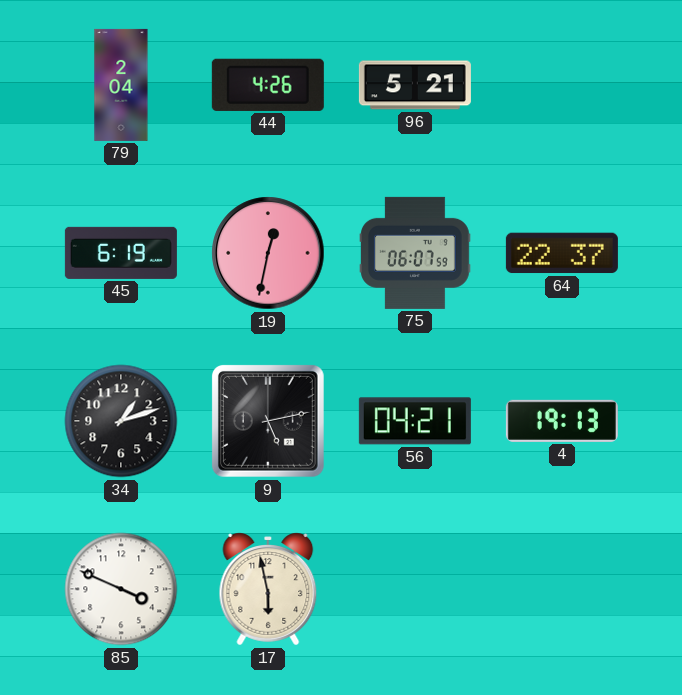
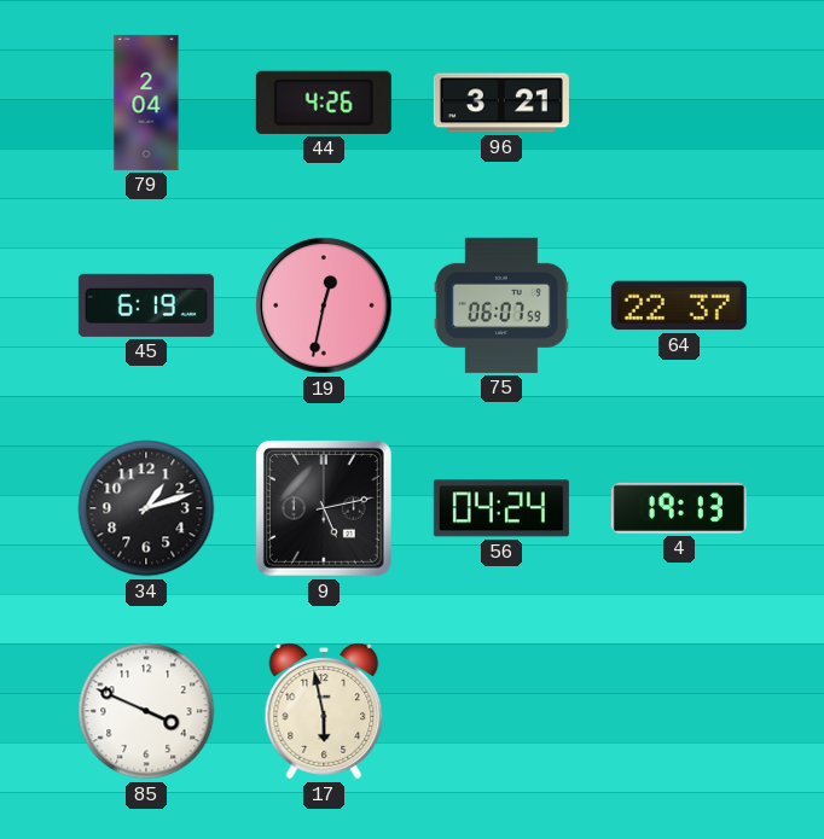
96: 5:21 -> 3:21
56: 04:21 -> 04:24
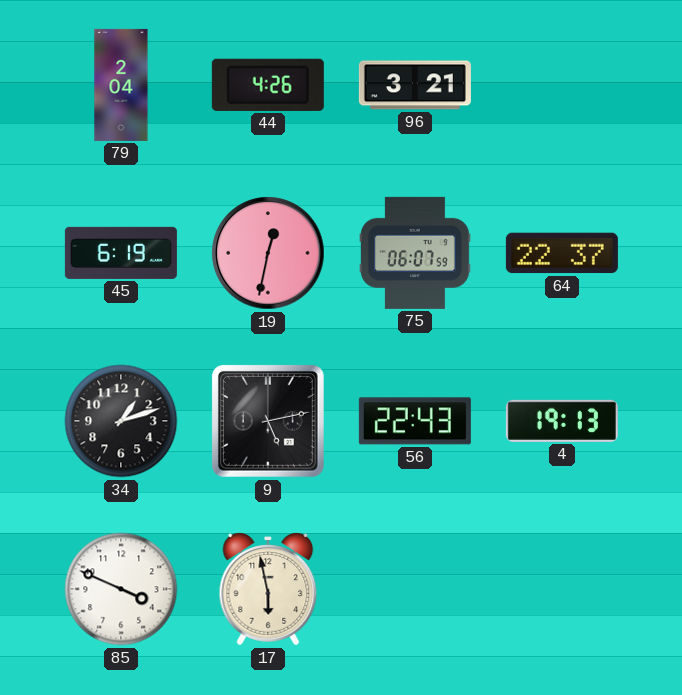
56: 04:24 -> 22:43
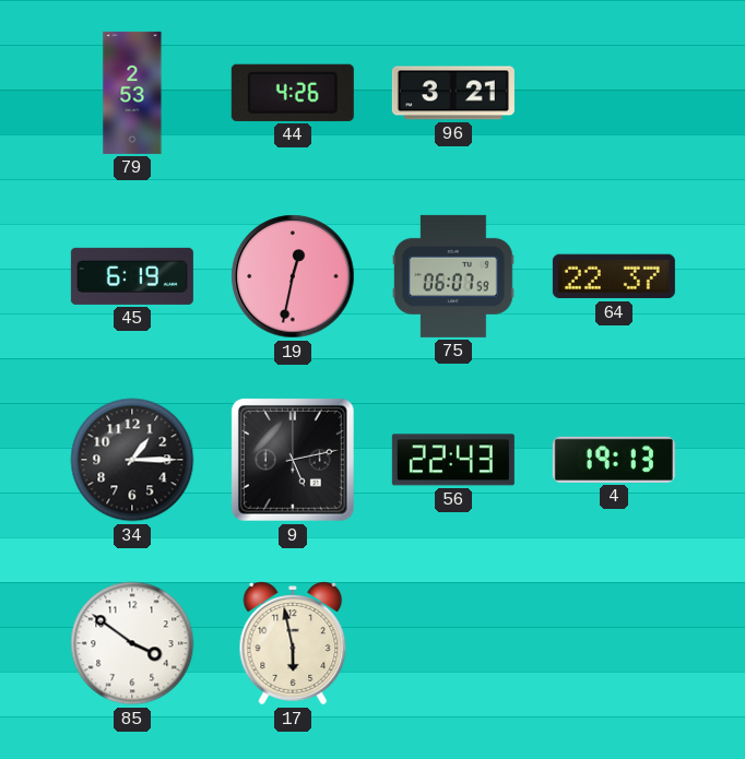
79: 2:04 -> 2:53
34: 1:12 -> 1:15
85: 3:49 -> 3:51
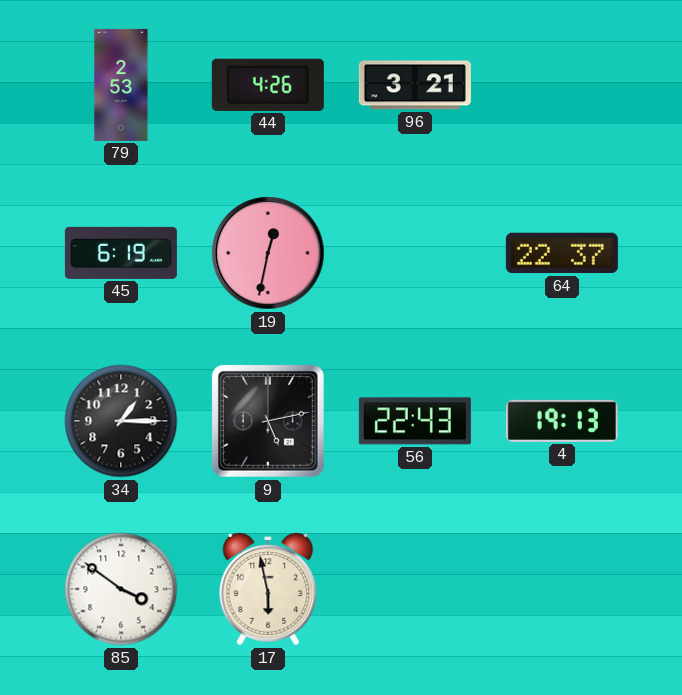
75: 06:07 -> none
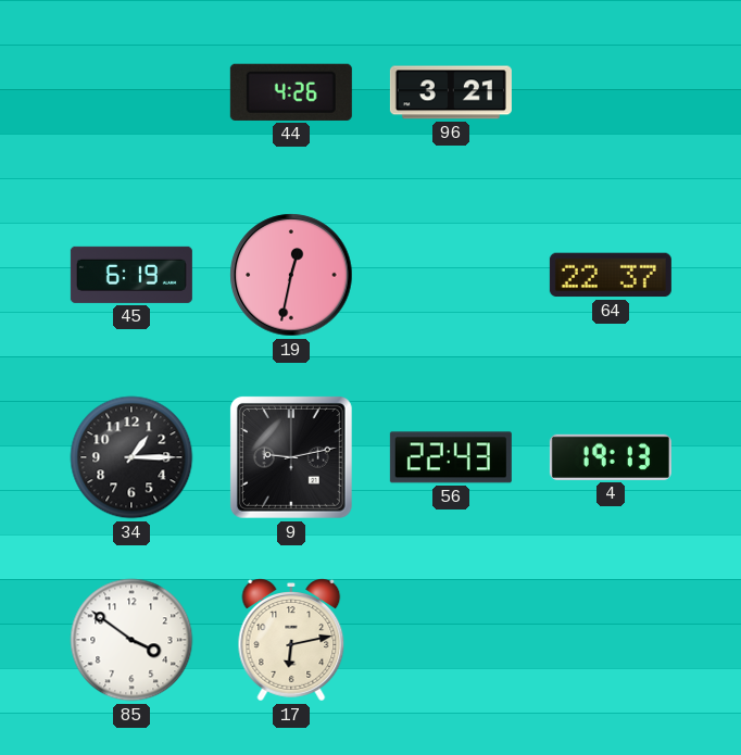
79: 2:53 -> none
9: 5:13 -> 9:13
17: 5:58 -> 6:13
